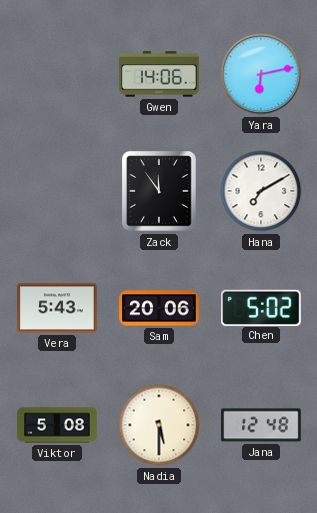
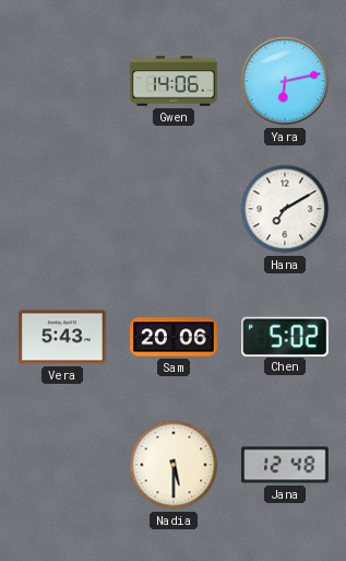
Zack: 11:54 -> none
Viktor: 5:08 -> none
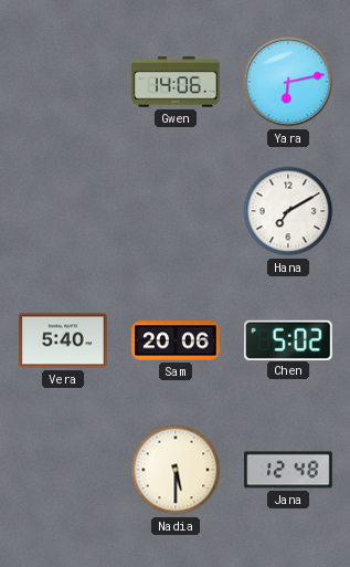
Vera: 5:43 -> 5:40
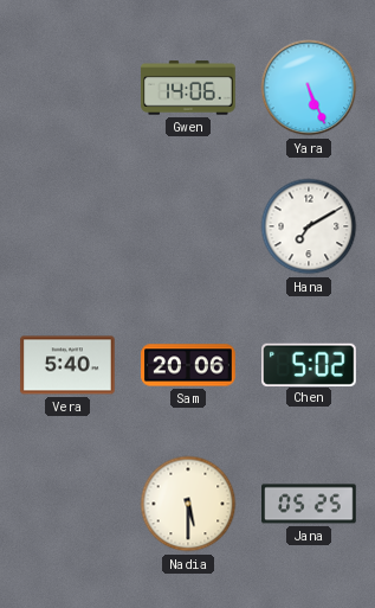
Yara: 6:13 -> 5:26
Jana: 12:48 -> 05:25
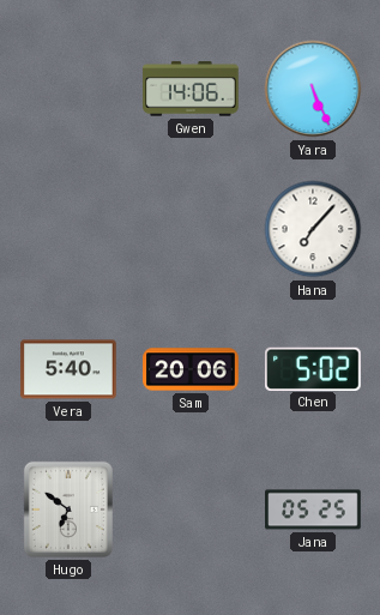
Hana: 7:10 -> 7:07
Hugo: none -> 6:51
Nadia: 5:30 -> none
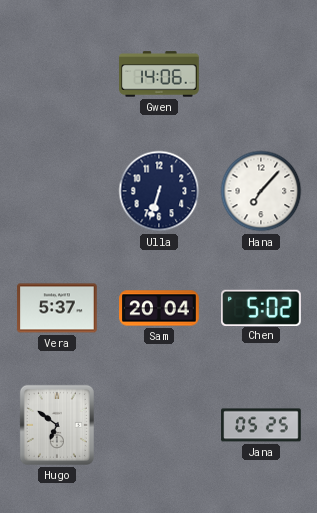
Yara: 5:26 -> none
Ulla: none -> 6:33
Vera: 5:40 -> 5:37
Sam: 20:06 -> 20:04
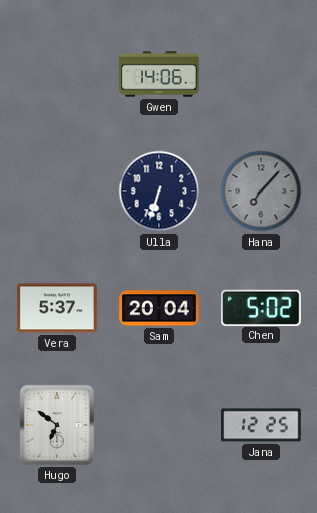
Hana dial: white -> grey
Jana: 05:25 -> 12:25
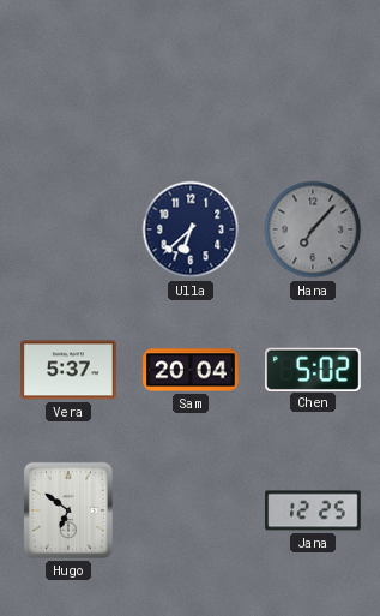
Gwen: 14:06 -> none
Ulla: 6:33 -> 6:38
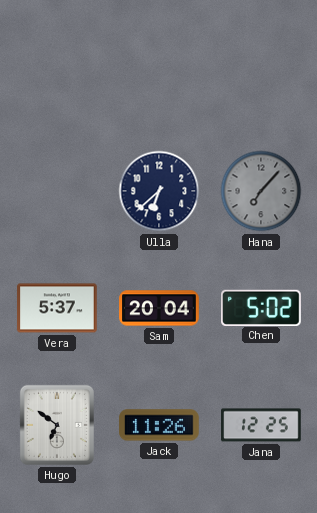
Jack: none -> 11:26
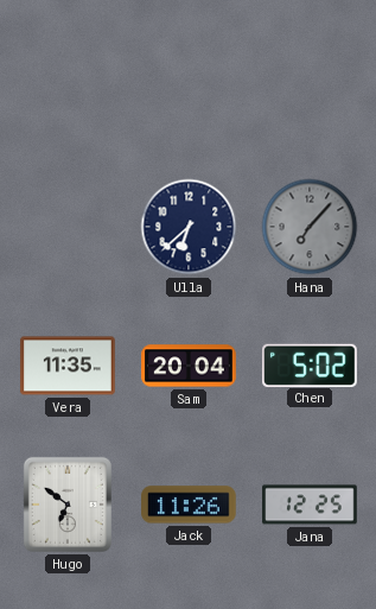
Vera: 5:37 -> 11:35
